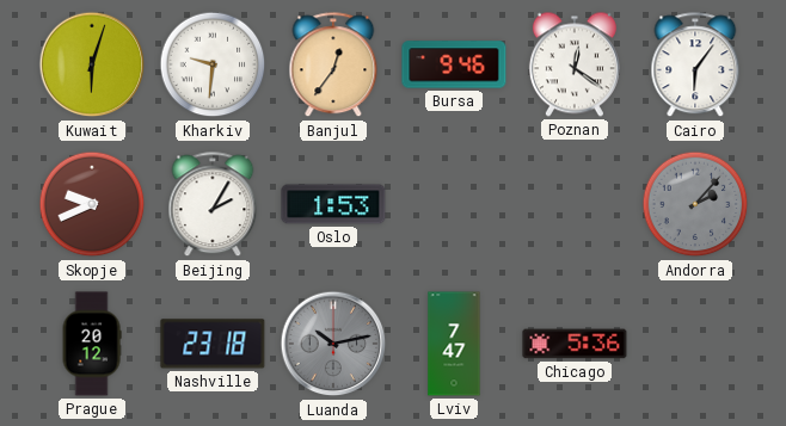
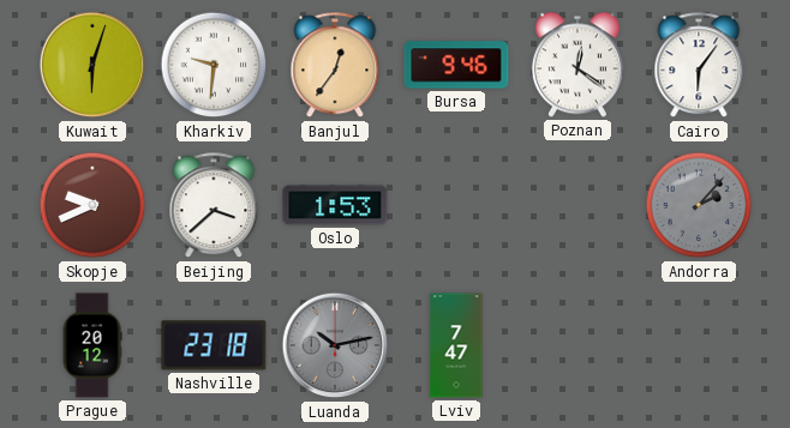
Beijing: 2:05 -> 3:38
Chicago: 5:36 -> none
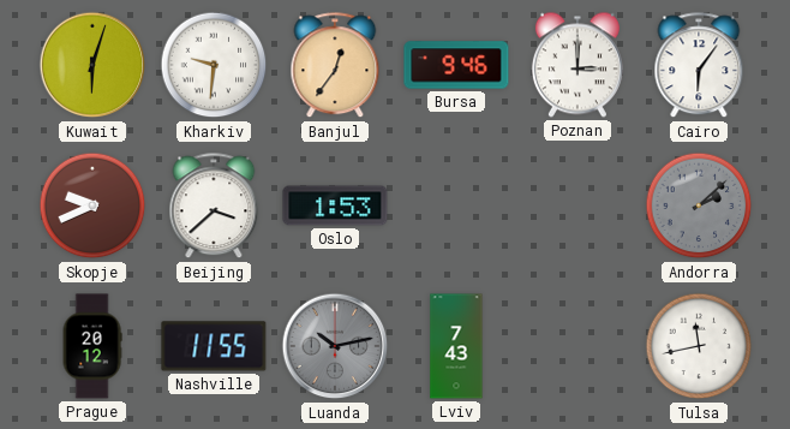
Poznan: 12:21 -> 3:00
Andorra: 2:07 -> 2:08
Nashville: 23:18 -> 11:55
Lviv: 7:47 -> 7:43
Tulsa: none -> 11:43
